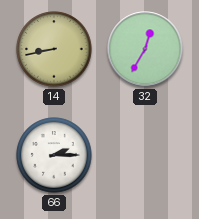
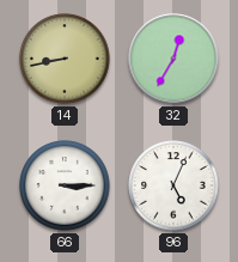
66: 2:15 -> 3:15
96: none -> 5:04
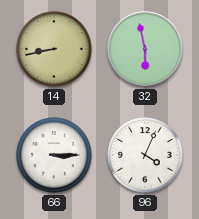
32: 12:35 -> 5:58
96: 5:04 -> 4:04
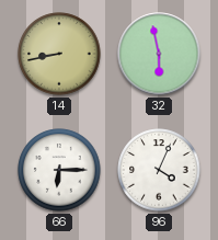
66: 3:15 -> 6:15
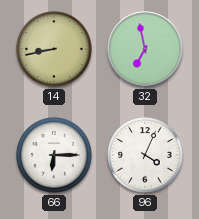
32: 5:58 -> 6:58
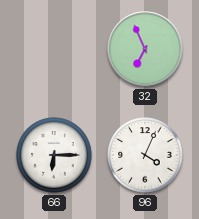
14: 8:43 -> none
32: 6:58 -> 6:56
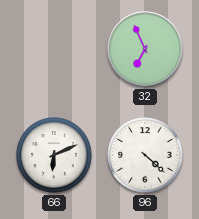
66: 6:15 -> 6:11
96: 4:04 -> 4:22
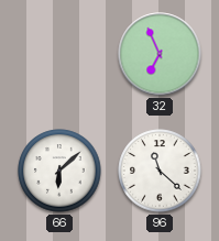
66: 6:11 -> 6:08
96: 4:22 -> 11:22
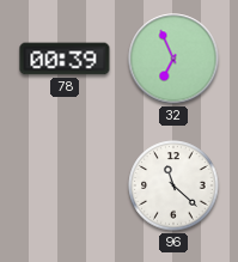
78: none -> 00:39
66: 6:08 -> none
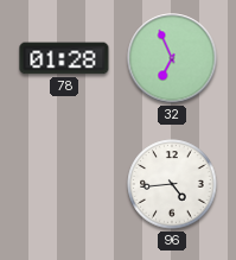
78: 00:39 -> 01:28
96: 11:22 -> 4:44
